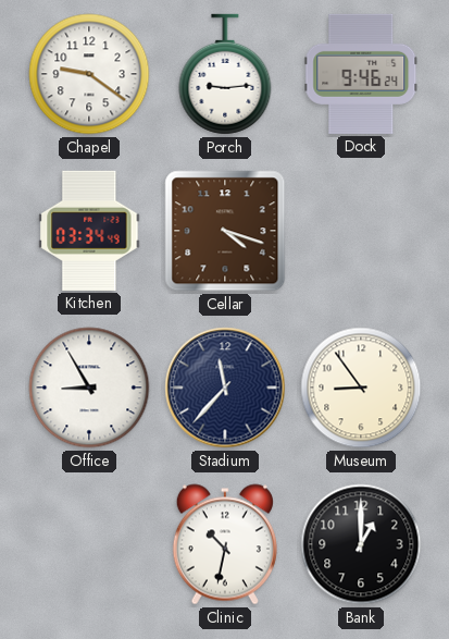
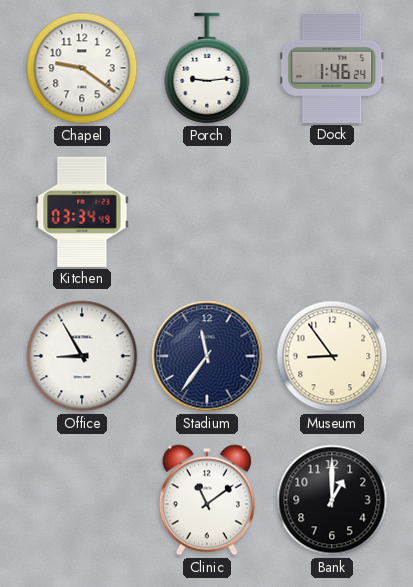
Dock: 9:46 -> 1:46
Cellar: 4:18 -> none
Stadium: 11:37 -> 11:36
Clinic: 10:32 -> 11:09
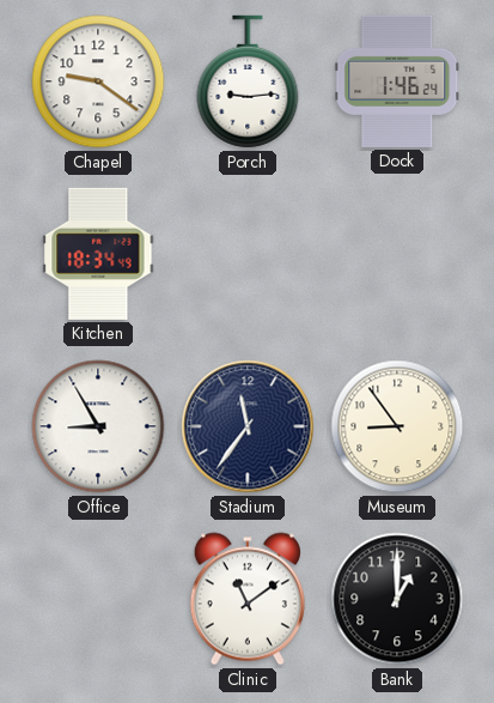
Kitchen: 03:34 -> 18:34
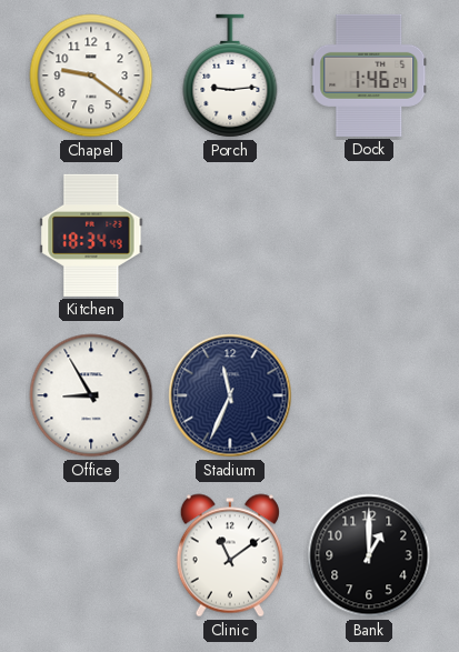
Stadium: 11:36 -> 11:34
Museum: 8:54 -> none
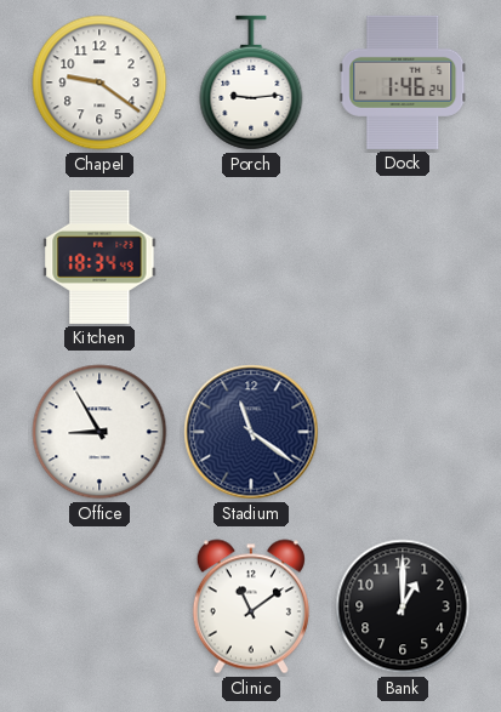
Stadium: 11:34 -> 11:21
